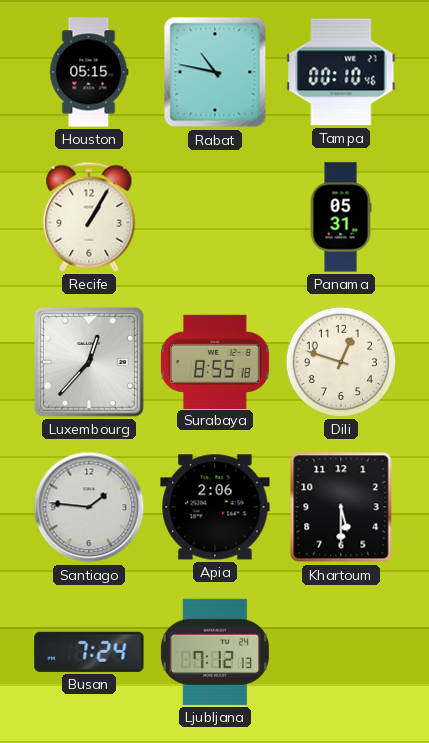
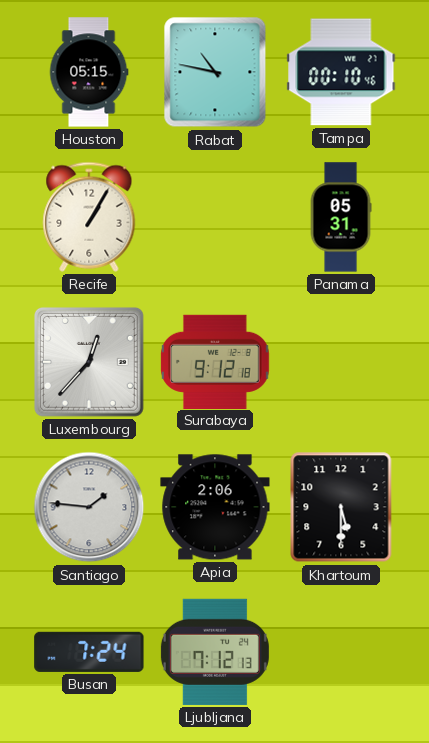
Surabaya: 8:55 -> 9:12
Dili: 12:48 -> none
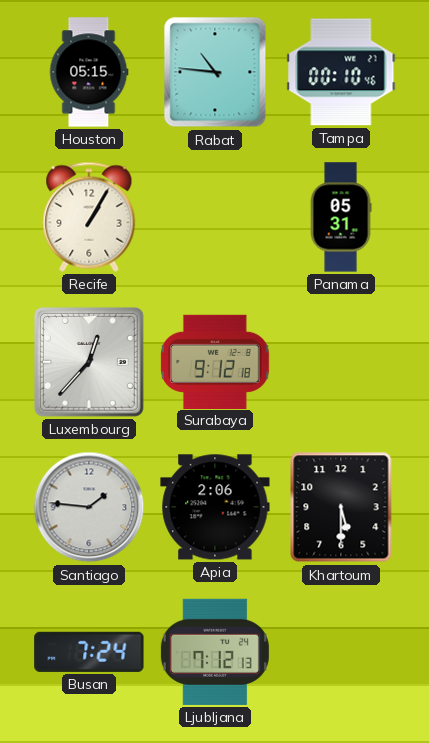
Rabat: 10:47 -> 10:46
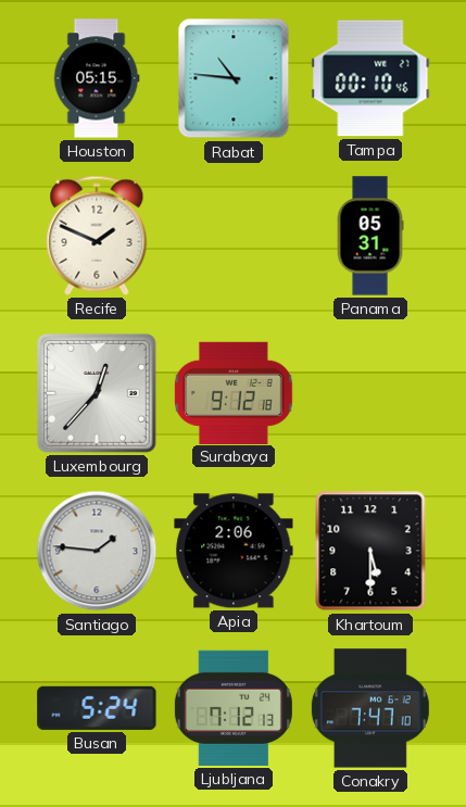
Recife: 1:05 -> 1:49
Busan: 7:24 -> 5:24
Conakry: none -> 7:47
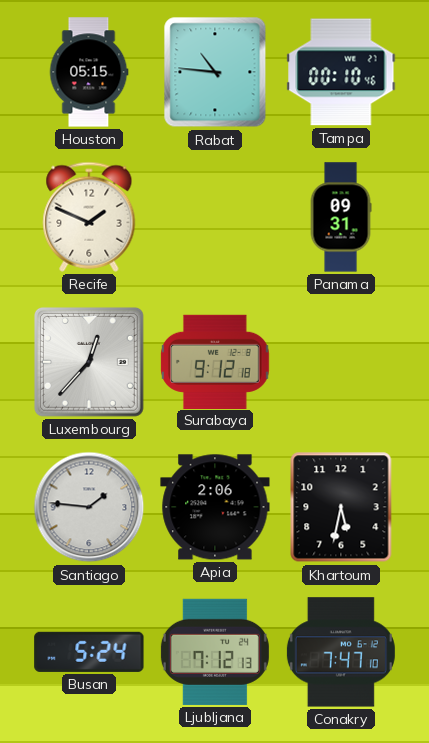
Panama: 05:31 -> 09:31
Khartoum: 5:30 -> 5:32
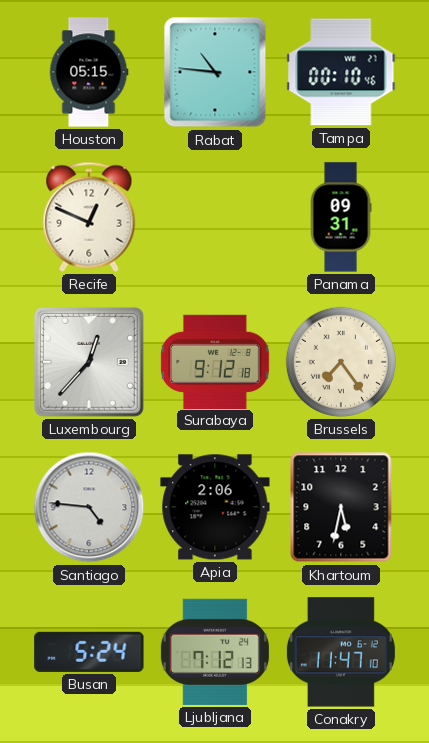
Recife: 1:49 -> 12:49
Brussels: none -> 7:24
Santiago: 1:46 -> 4:46
Conakry: 7:47 -> 11:47
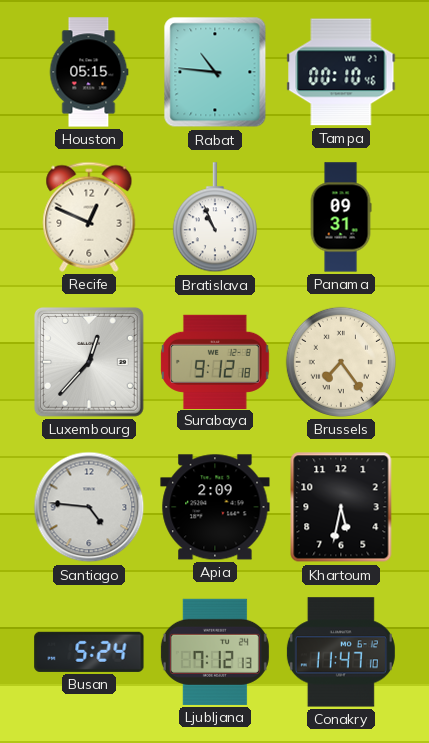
Bratislava: none -> 10:56
Apia: 2:06 -> 2:09
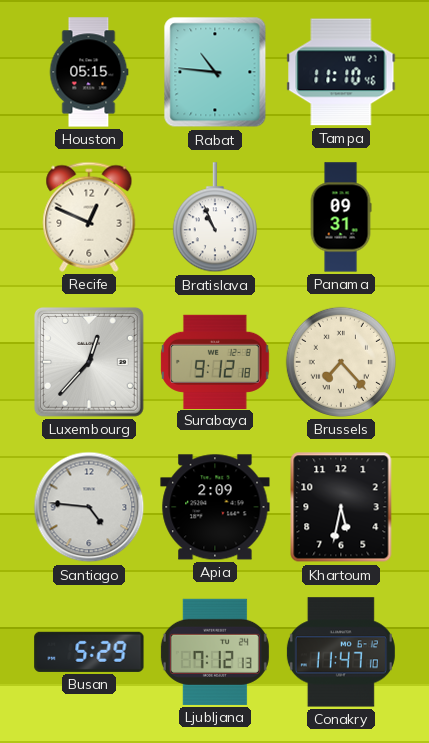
Tampa: 00:10 -> 11:10
Brussels: 7:24 -> 7:23
Busan: 5:24 -> 5:29
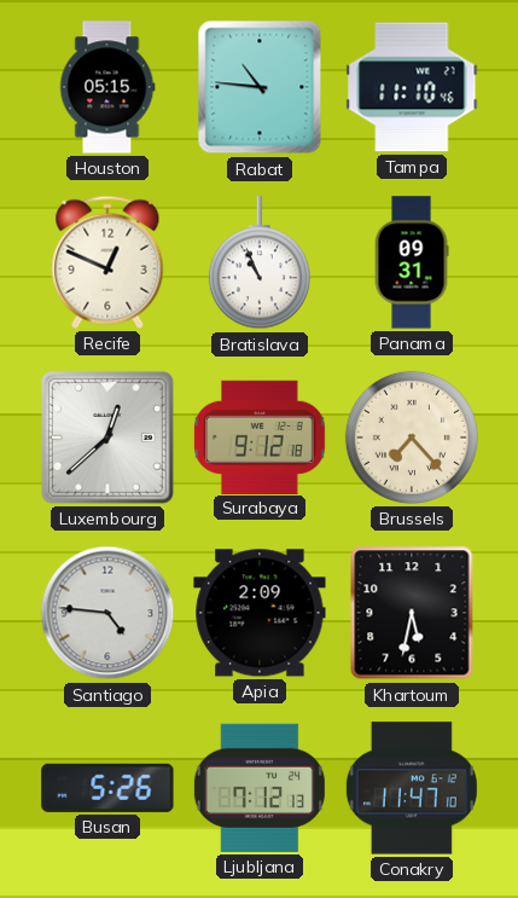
Luxembourg: 12:37 -> 12:38
Busan: 5:29 -> 5:26
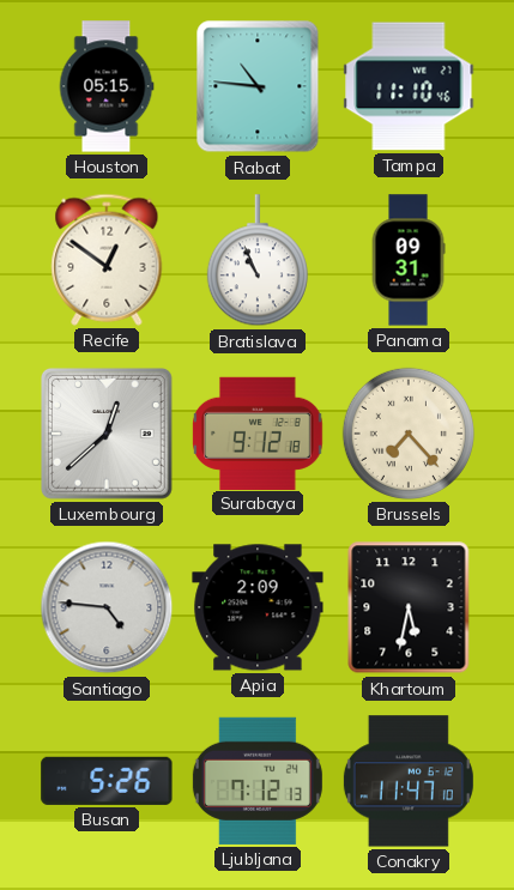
Recife: 12:49 -> 12:51
